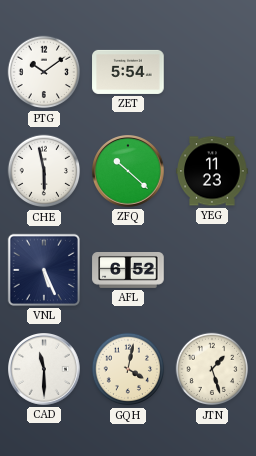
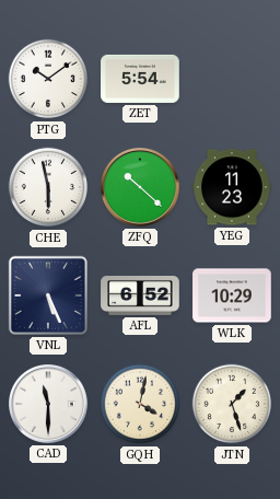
WLK: none -> 10:29
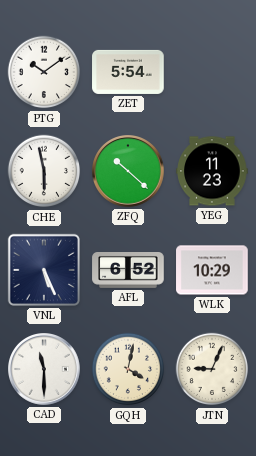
JTN: 1:27 -> 9:04
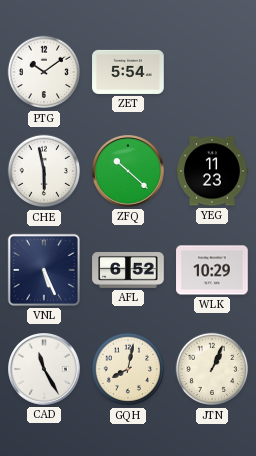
CAD: 11:30 -> 11:25
GQH: 4:02 -> 8:02
JTN: 9:04 -> 1:04
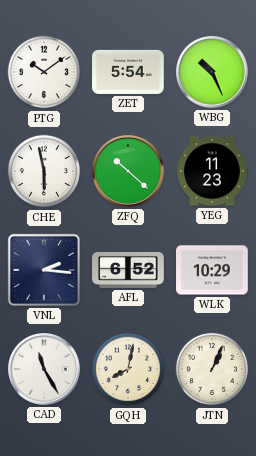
WBG: none -> 10:26
VNL: 5:26 -> 2:16
